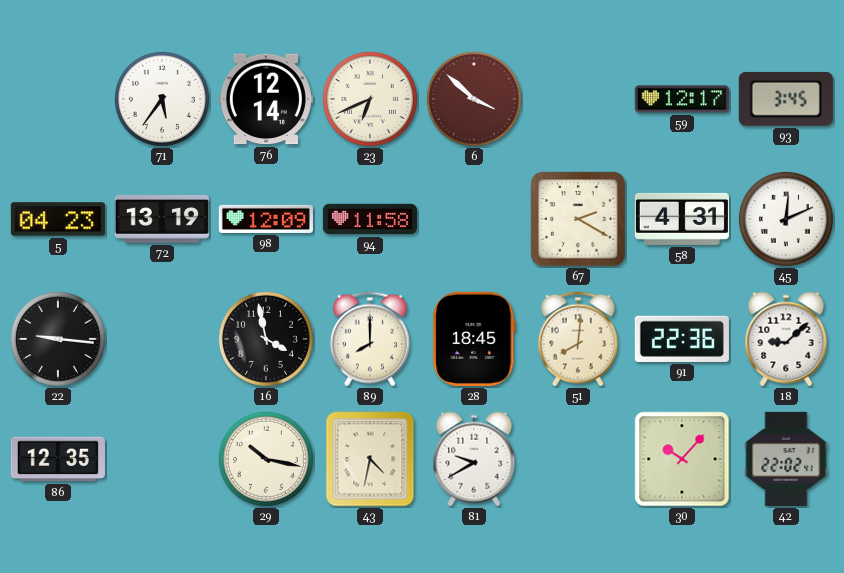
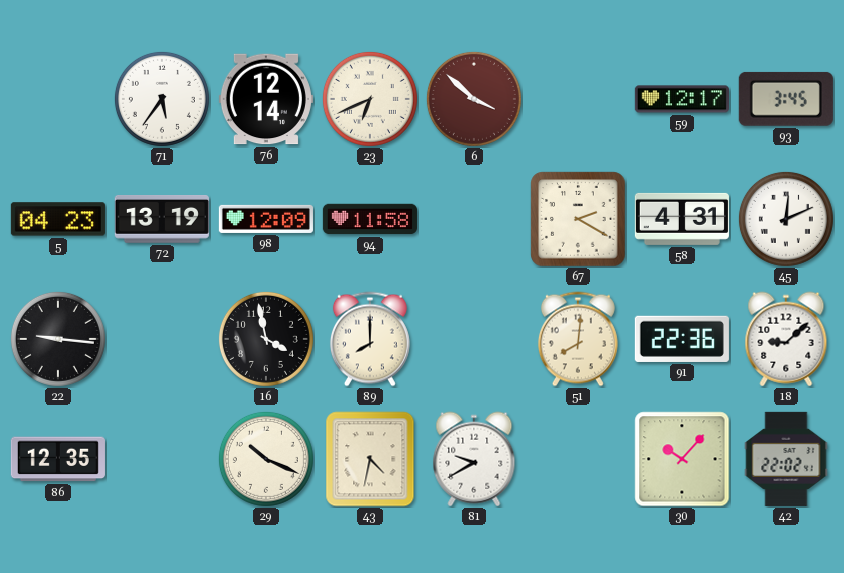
28: 18:45 -> none
29: 10:17 -> 10:19
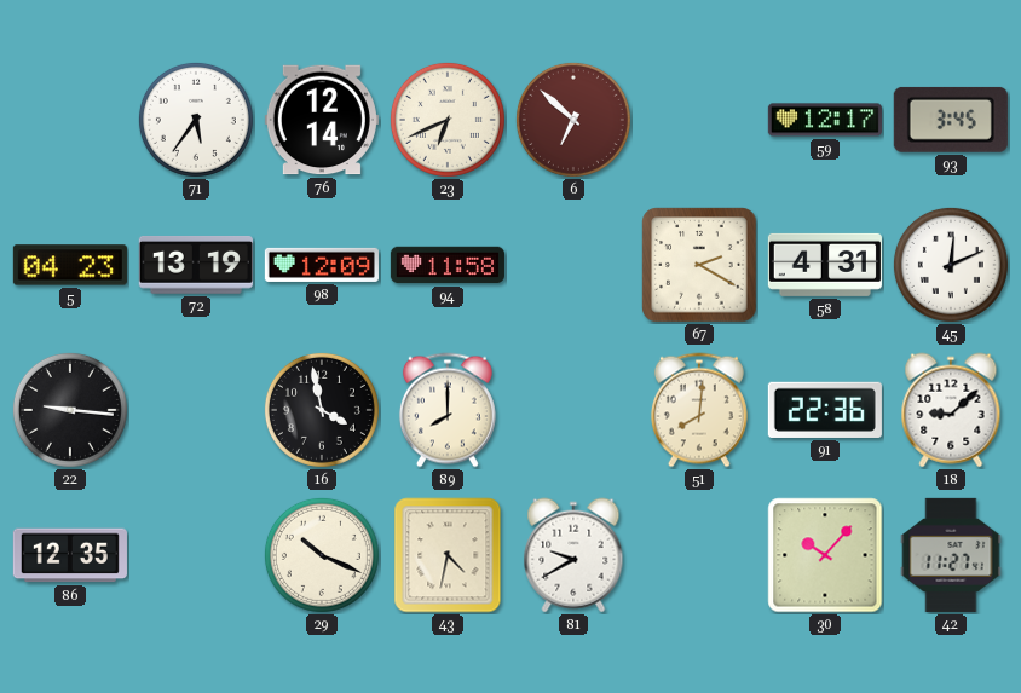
6: 3:52 -> 6:52
42: 22:02 -> 11:27
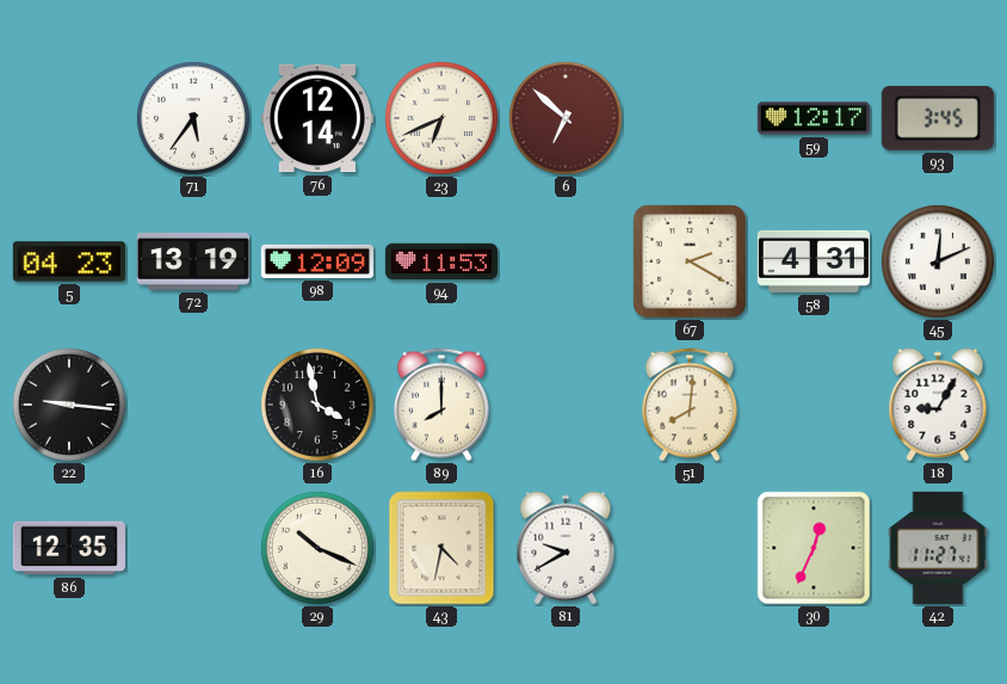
94: 11:58 -> 11:53
91: 22:36 -> none
18: 9:08 -> 9:05
30: 10:07 -> 12:34
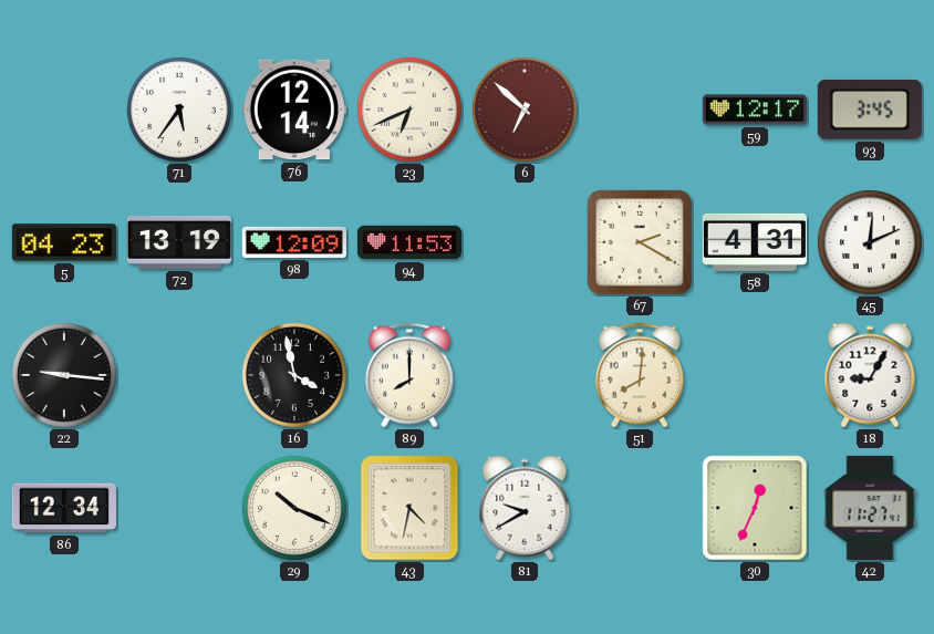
86: 12:35 -> 12:34
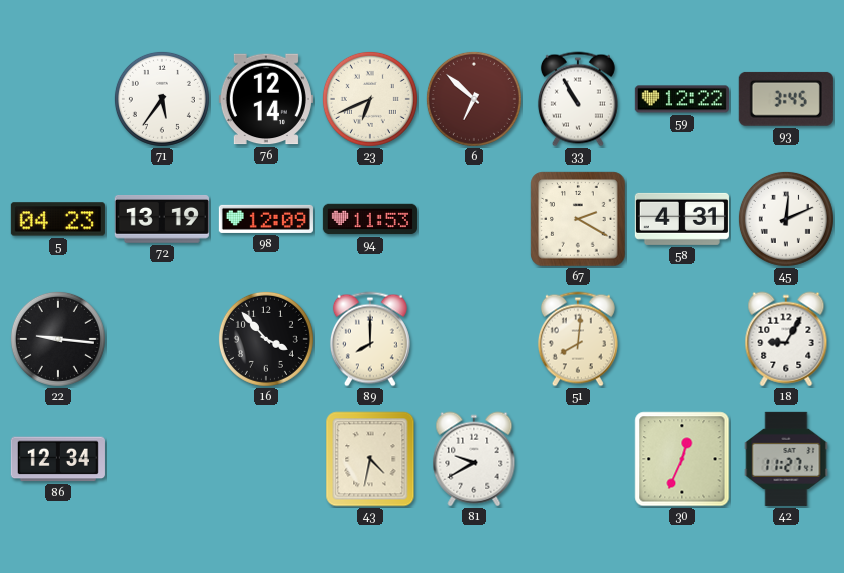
33: none -> 10:55
59: 12:17 -> 12:22
16: 3:58 -> 3:53
29: 10:19 -> none
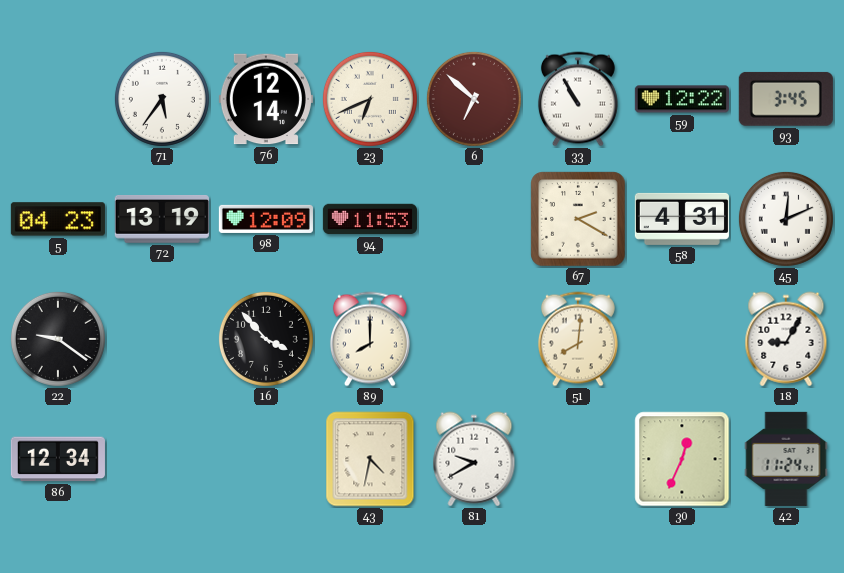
22: 9:16 -> 9:21
42: 11:27 -> 11:24
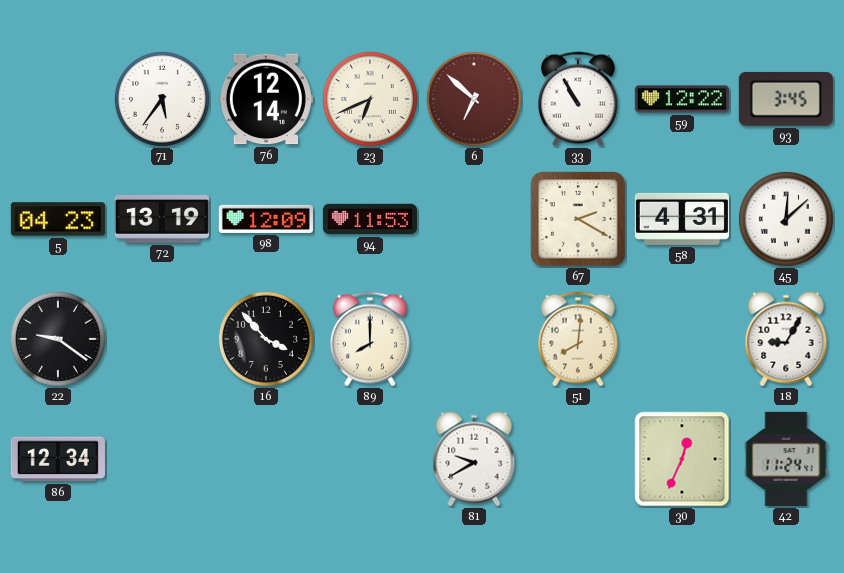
45: 12:11 -> 12:08
43: 4:32 -> none
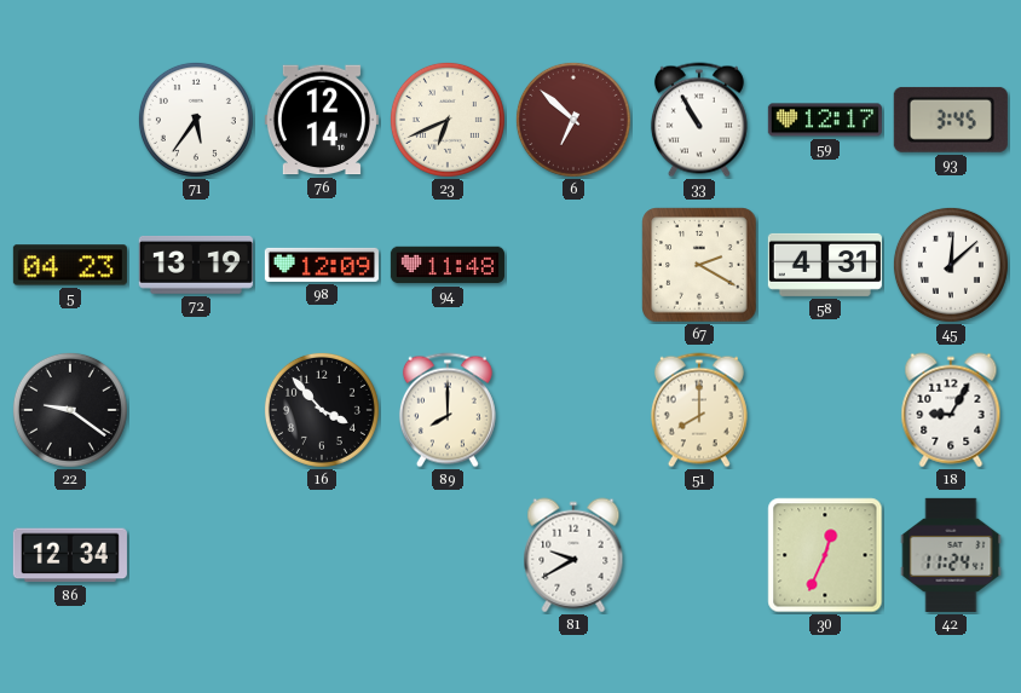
59: 12:22 -> 12:17
94: 11:53 -> 11:48
51: 8:01 -> 8:00
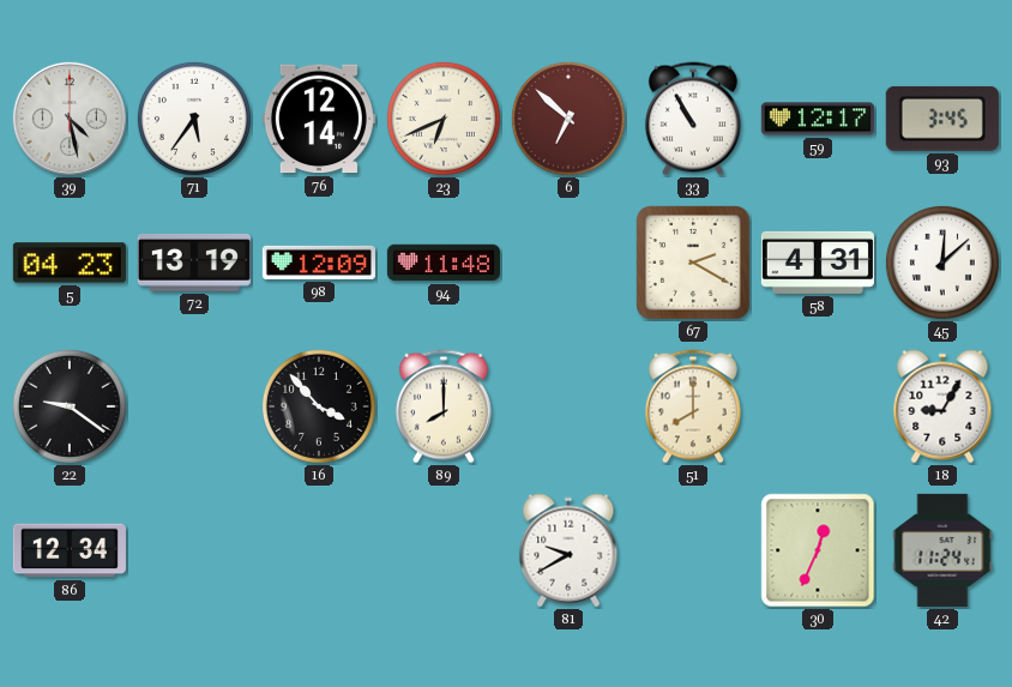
39: none -> 4:28
